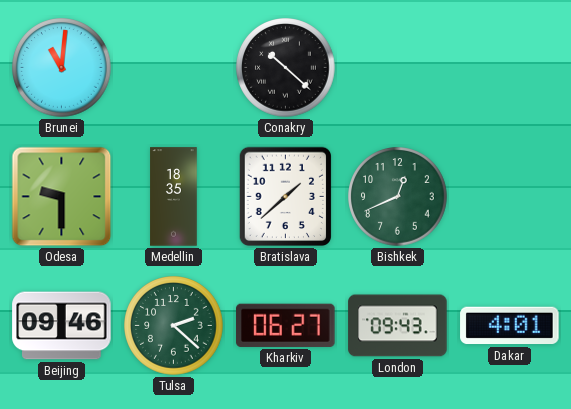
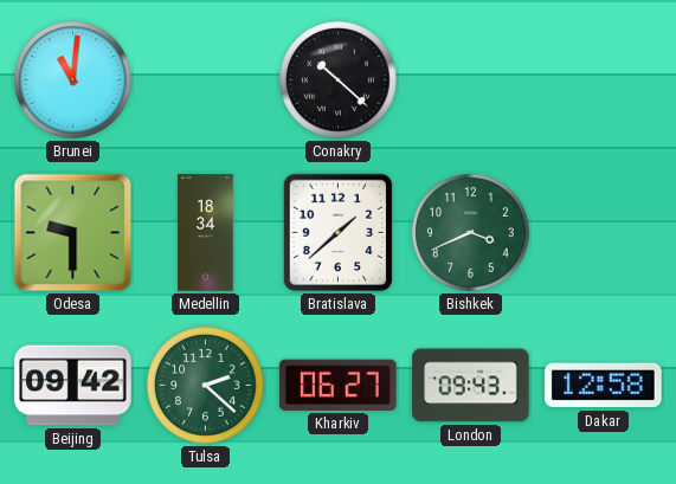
Medellin: 18:35 -> 18:34
Bishkek: 12:41 -> 3:41
Beijing: 09:46 -> 09:42
Dakar: 4:01 -> 12:58
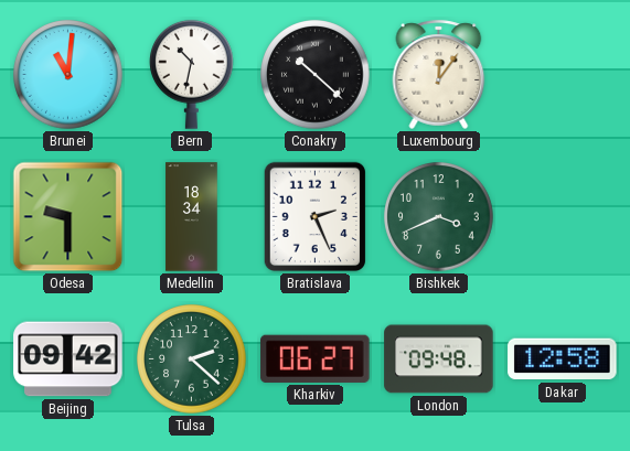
Bern: none -> 10:32
Luxembourg: none -> 12:06
Bratislava: 1:38 -> 2:26
London: 09:43 -> 09:48
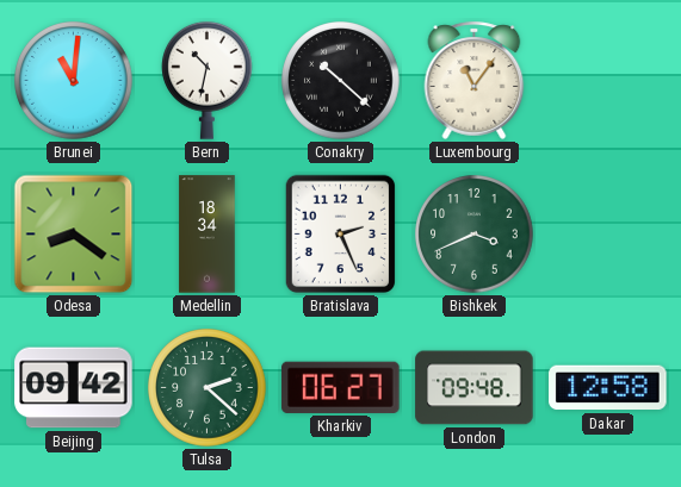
Luxembourg: 12:06 -> 11:06
Odesa: 9:30 -> 8:21
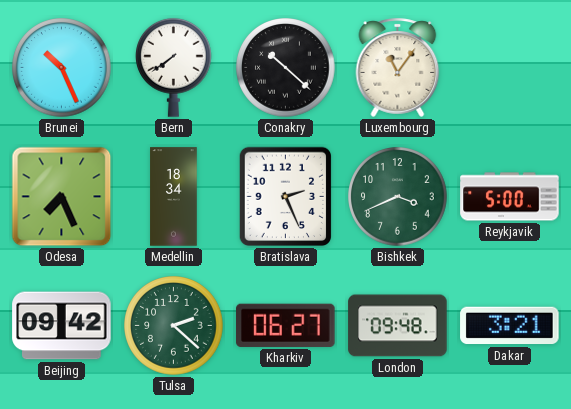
Brunei: 11:01 -> 10:26
Bern: 10:32 -> 7:39
Odesa: 8:21 -> 7:26
Reykjavik: none -> 5:00
Dakar: 12:58 -> 3:21
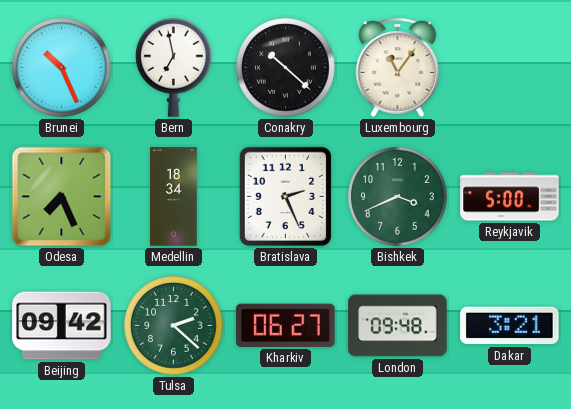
Bern: 7:39 -> 6:58
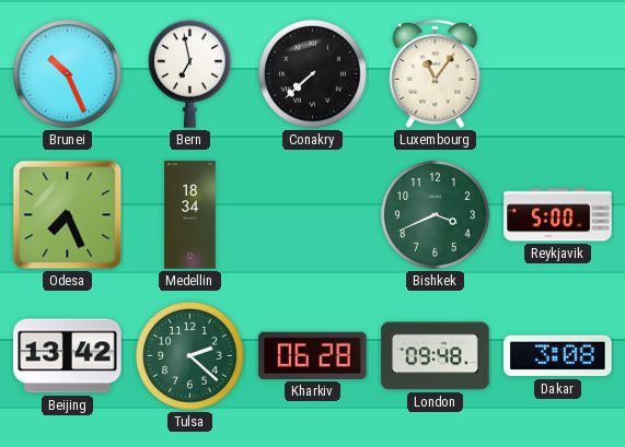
Conakry: 10:22 -> 7:38
Bratislava: 2:26 -> none
Beijing: 09:42 -> 13:42
Kharkiv: 06:27 -> 06:28
Dakar: 3:21 -> 3:08
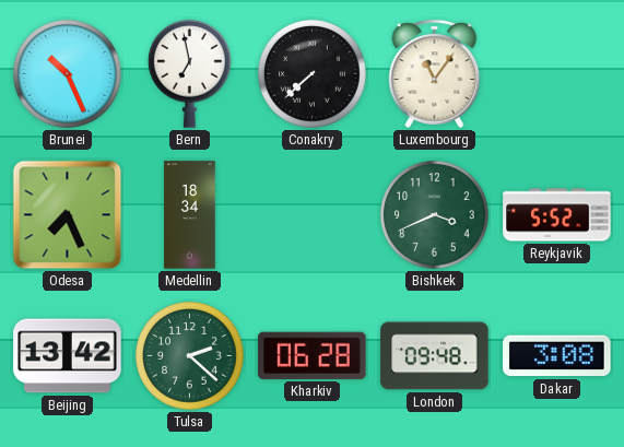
Reykjavik: 5:00 -> 5:52
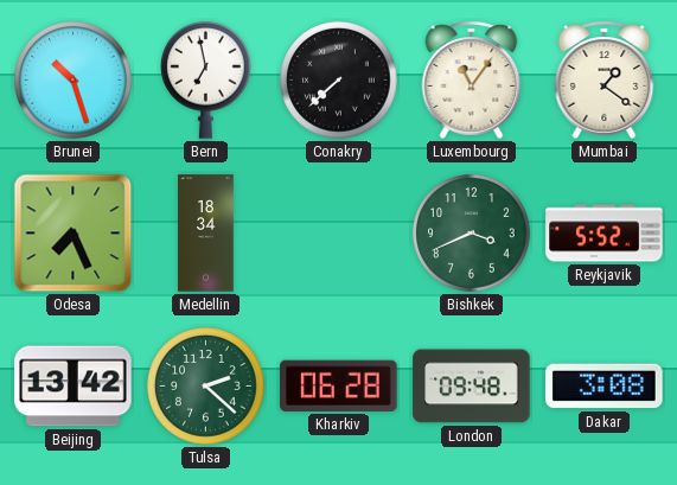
Brunei: 10:26 -> 10:27
Mumbai: none -> 1:21
